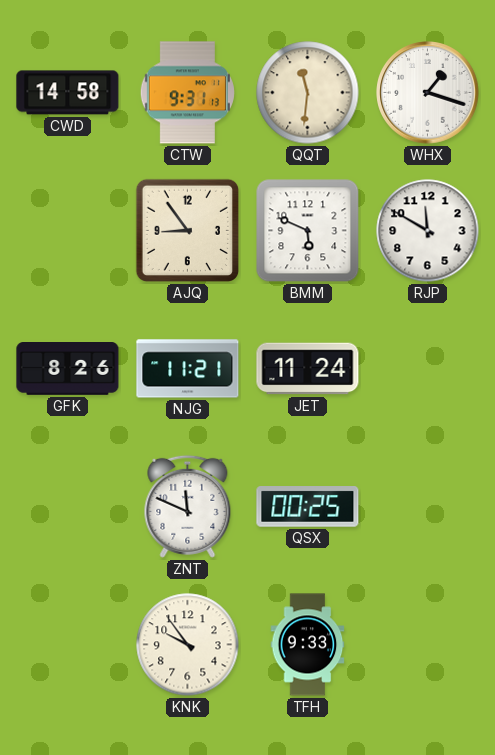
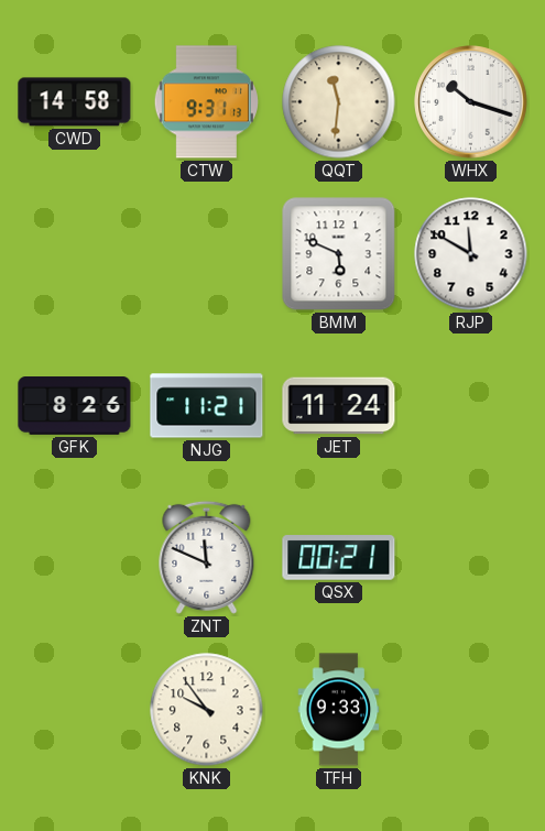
WHX: 1:18 -> 10:18
AJQ: 8:54 -> none
QSX: 00:25 -> 00:21
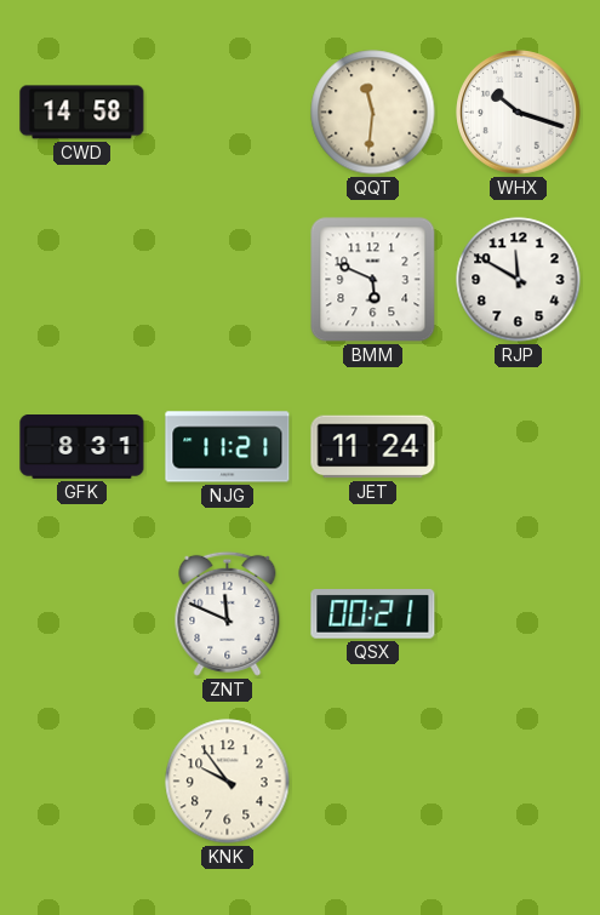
CTW: 9:31 -> none
GFK: 8:26 -> 8:31
TFH: 9:33 -> none
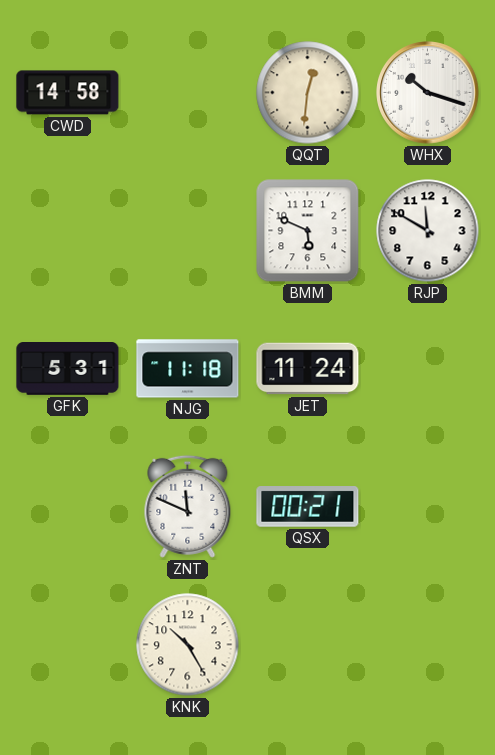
QQT: 11:31 -> 12:31
GFK: 8:31 -> 5:31
NJG: 11:21 -> 11:18
KNK: 9:54 -> 10:25
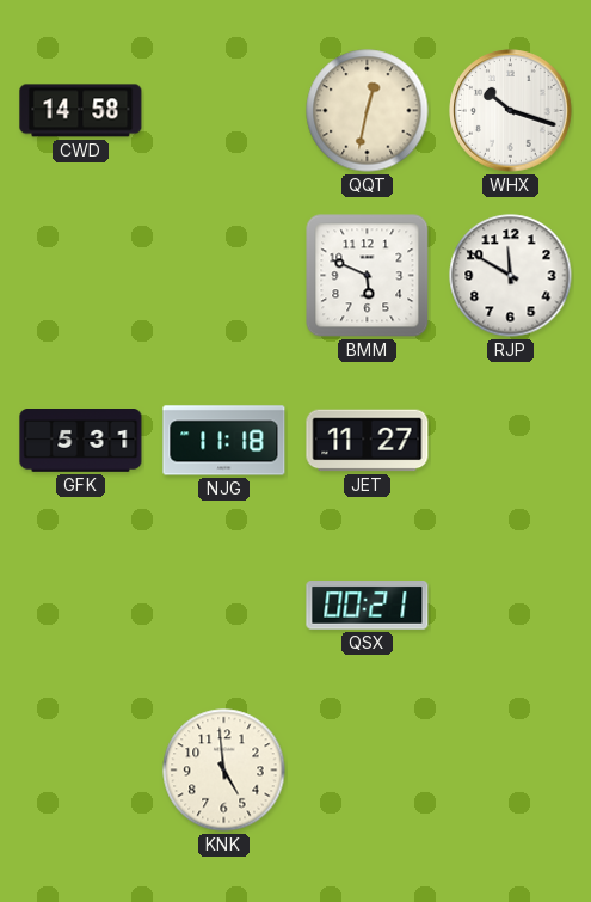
QQT: 12:31 -> 12:32
JET: 11:24 -> 11:27
ZNT: 11:49 -> none
KNK: 10:25 -> 4:59
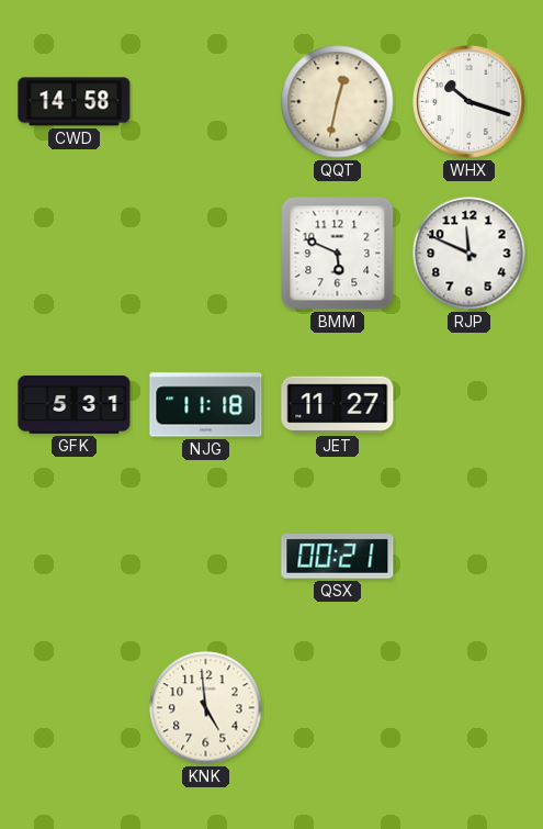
RJP: 11:50 -> 11:49
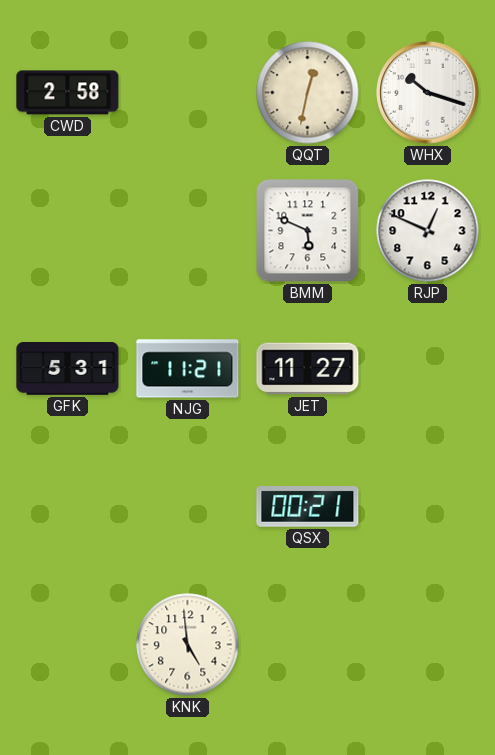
CWD: 14:58 -> 2:58
RJP: 11:49 -> 12:49
NJG: 11:18 -> 11:21
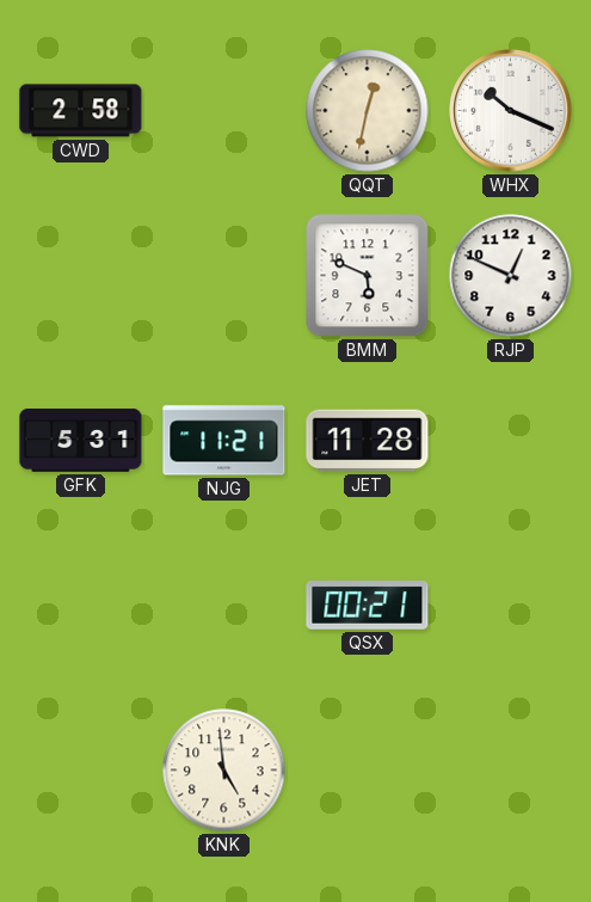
WHX: 10:18 -> 10:19
JET: 11:27 -> 11:28
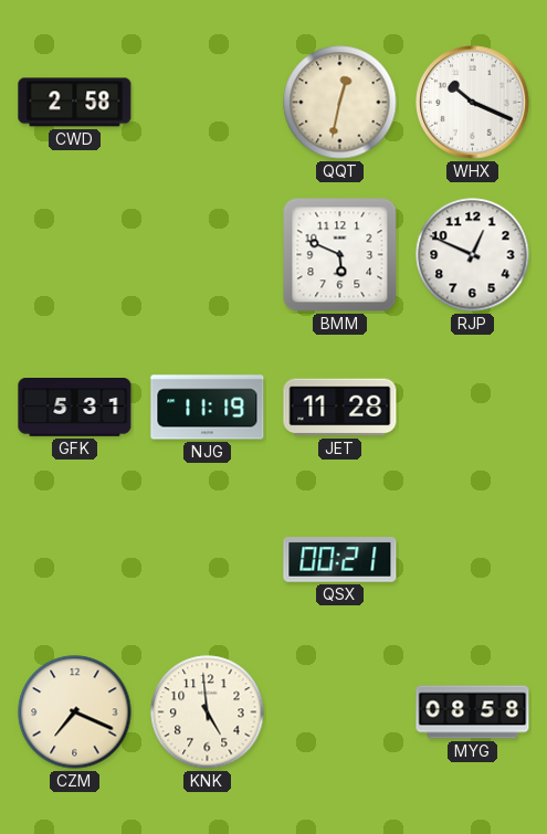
NJG: 11:21 -> 11:19
CZM: none -> 7:19
MYG: none -> 08:58
